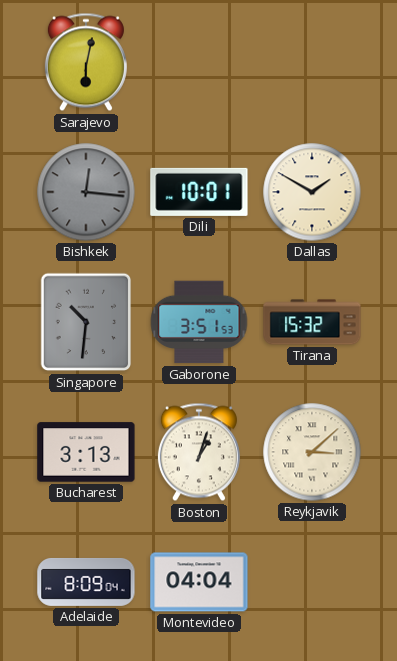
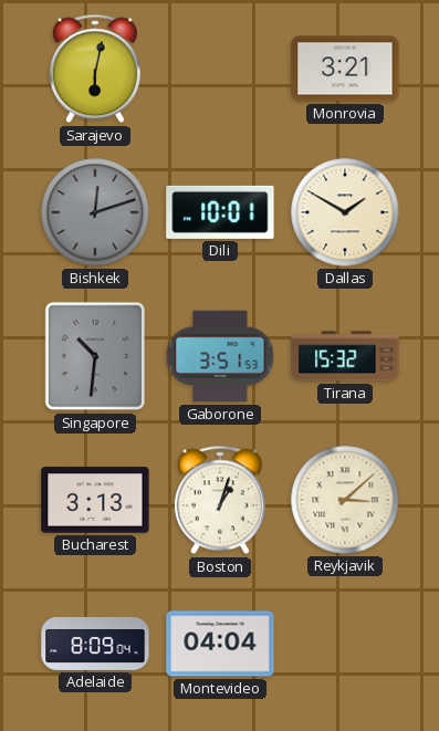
Monrovia: none -> 3:21
Bishkek: 12:16 -> 12:12
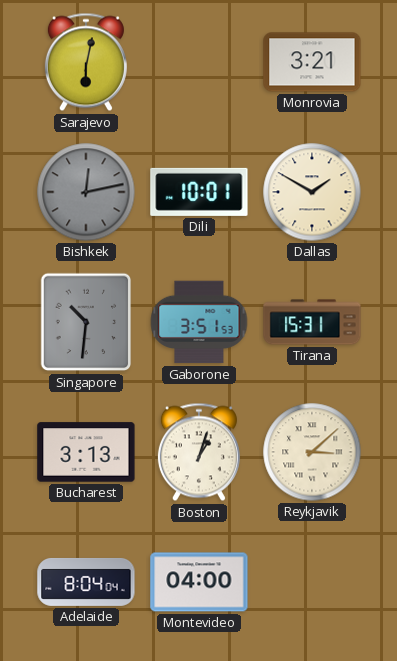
Bishkek: 12:12 -> 12:13
Tirana: 15:32 -> 15:31
Adelaide: 8:09 -> 8:04
Montevideo: 04:04 -> 04:00
